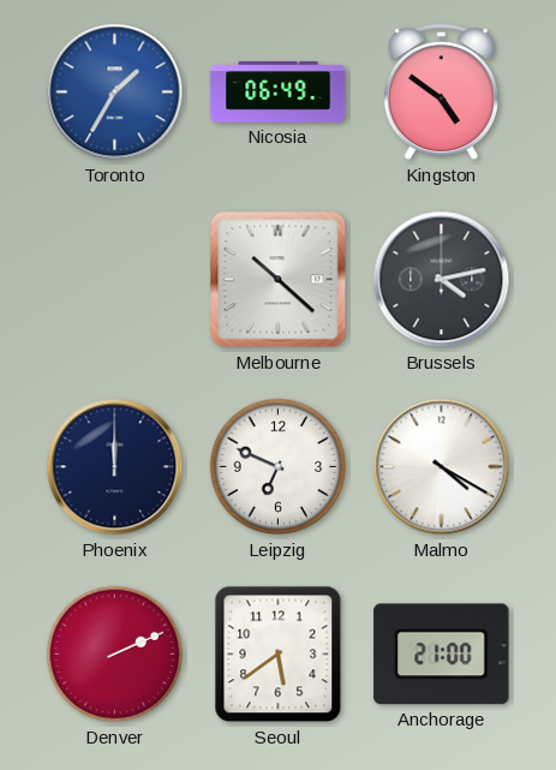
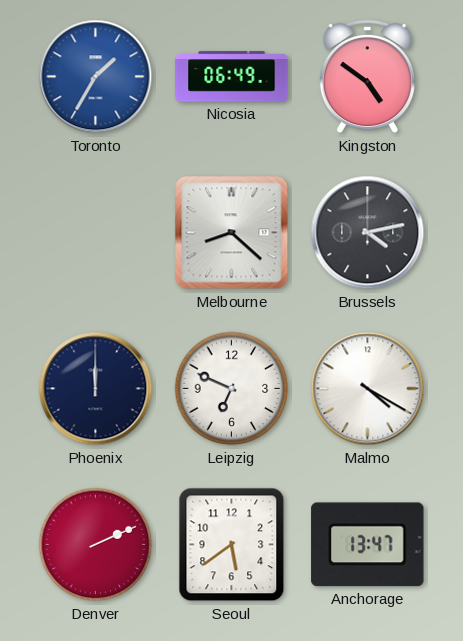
Melbourne: 10:22 -> 8:22
Anchorage: 21:00 -> 13:47
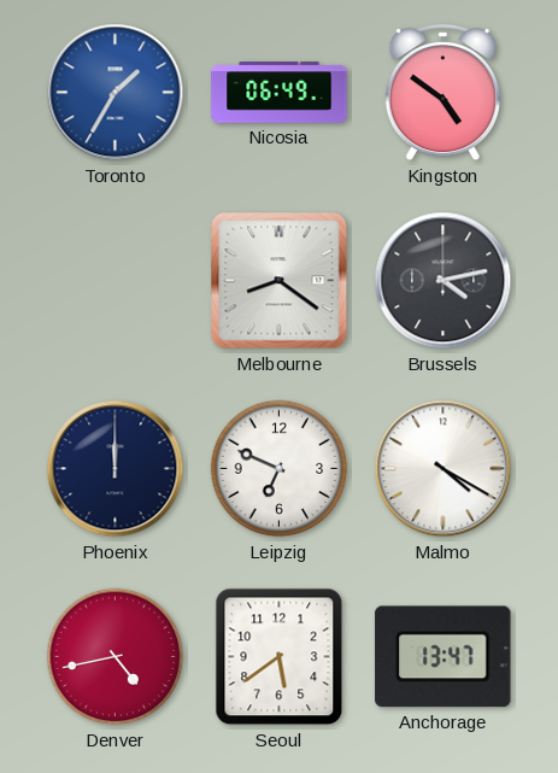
Melbourne: 8:22 -> 8:21
Denver: 2:11 -> 4:43
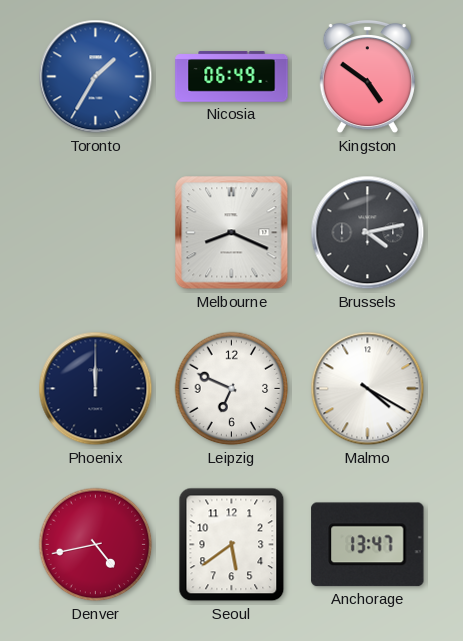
Melbourne: 8:21 -> 8:19
